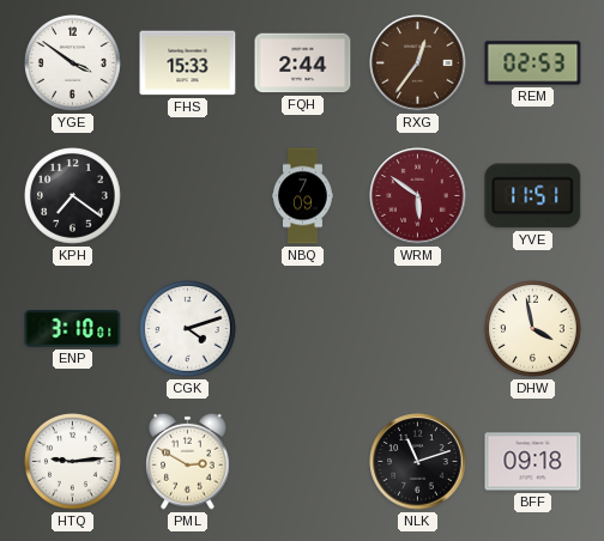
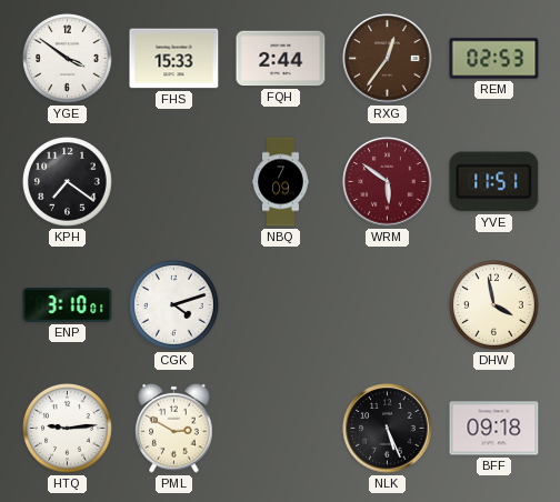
NLK: 11:12 -> 5:26
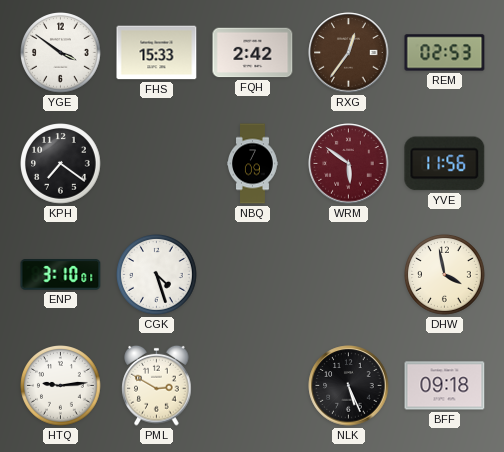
FQH: 2:44 -> 2:42
YVE: 11:51 -> 11:56
CGK: 4:12 -> 4:27
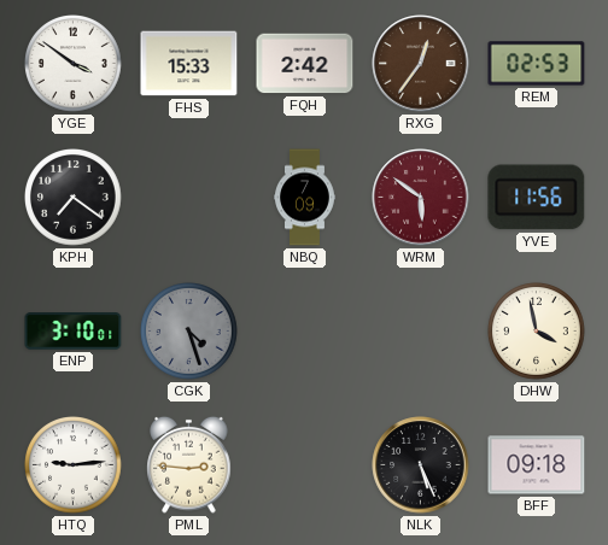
CGK dial: white -> grey
PML: 2:50 -> 2:46
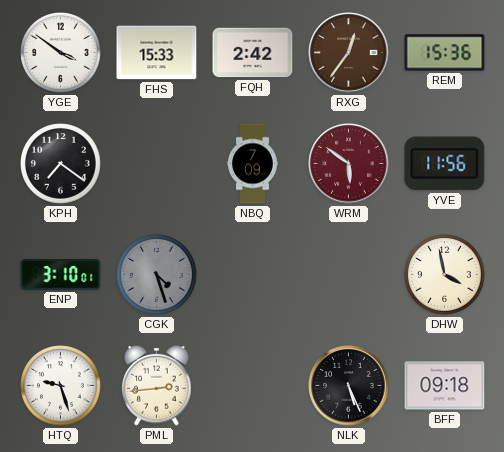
REM: 02:53 -> 15:36
HTQ: 9:14 -> 9:27
PML: 2:46 -> 2:44
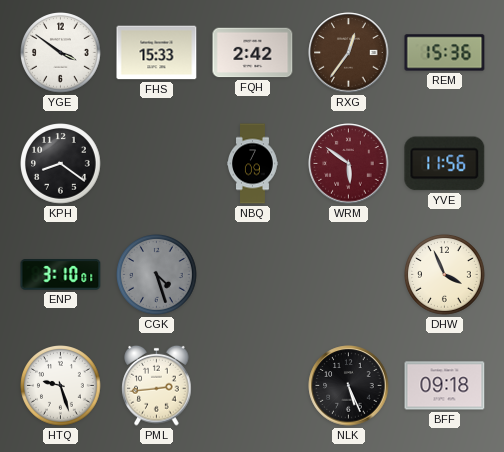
KPH: 7:21 -> 8:21
DHW: 3:58 -> 3:56
